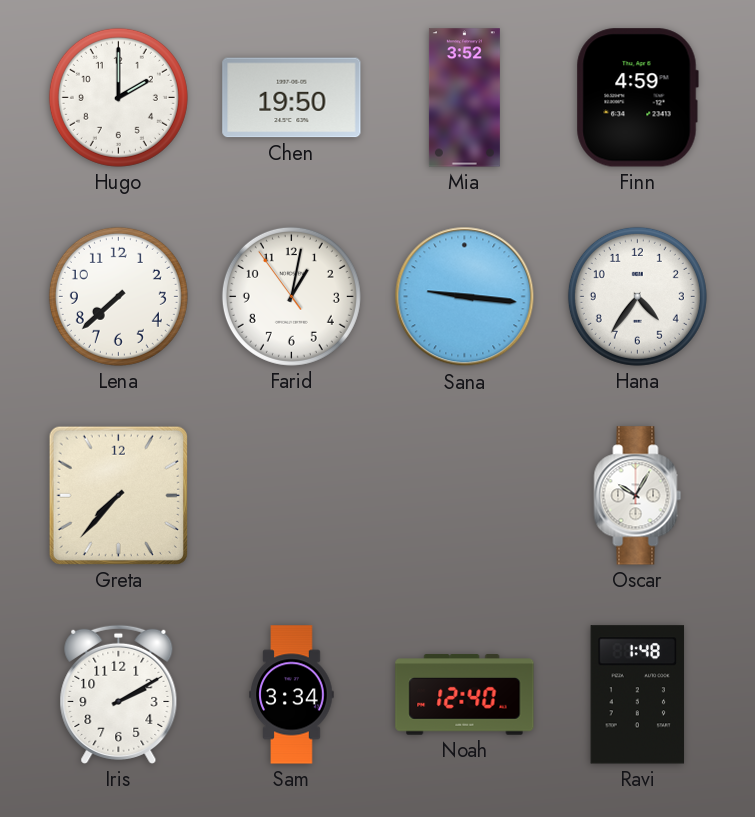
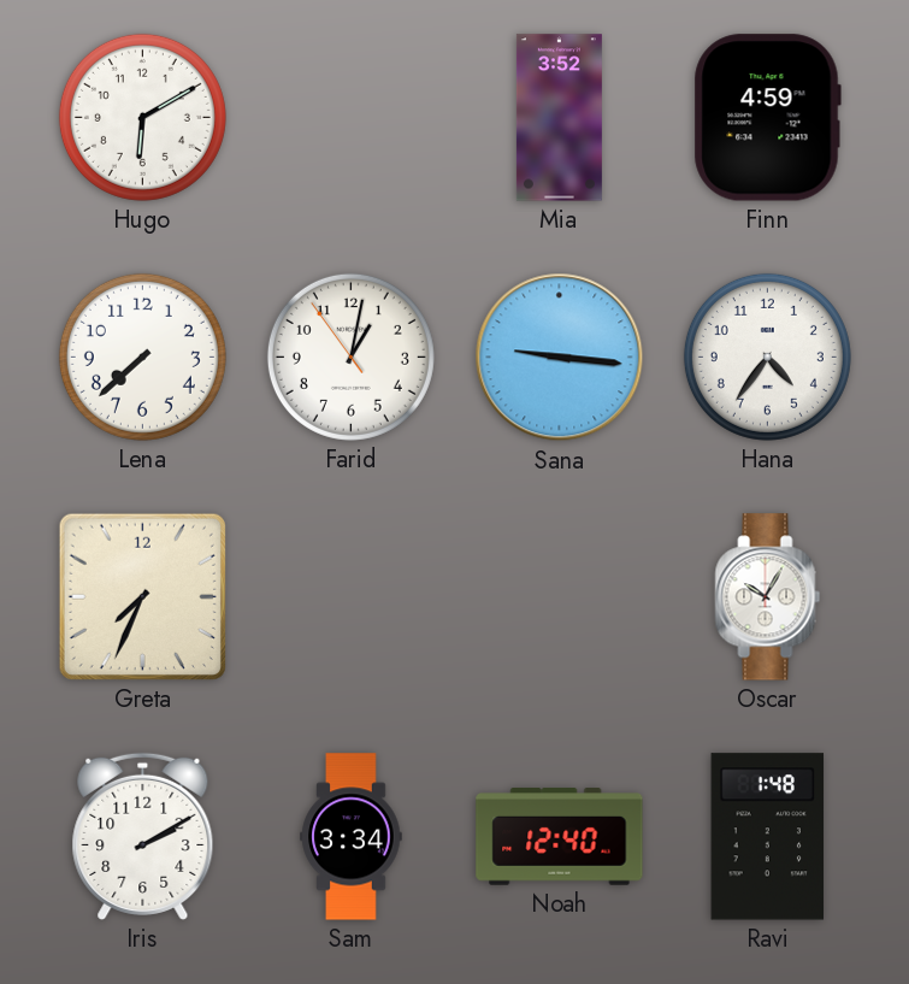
Hugo: 2:00 -> 6:10
Chen: 19:50 -> none
Greta: 7:37 -> 7:34
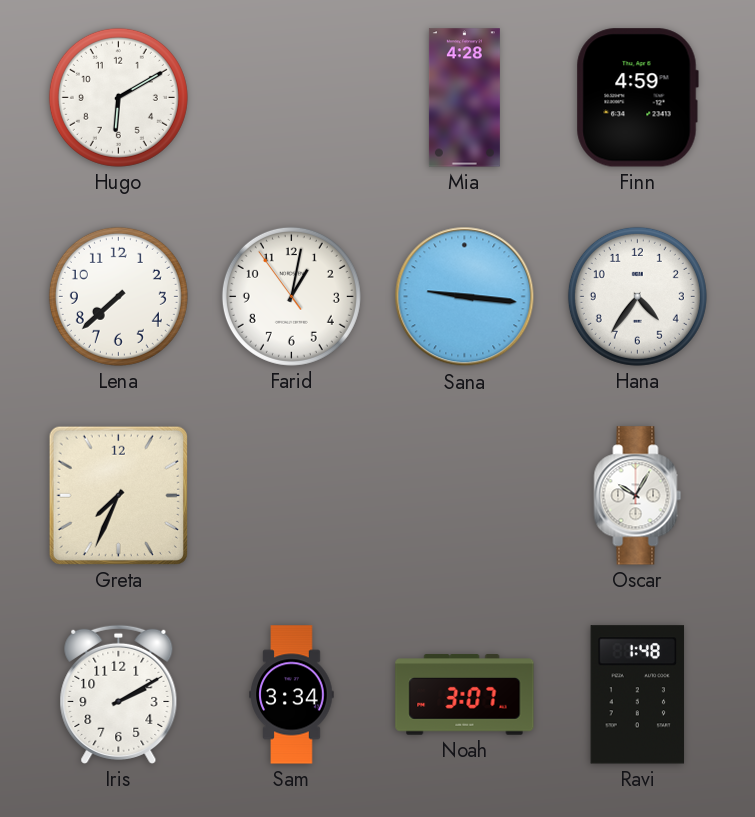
Mia: 3:52 -> 4:28
Noah: 12:40 -> 3:07
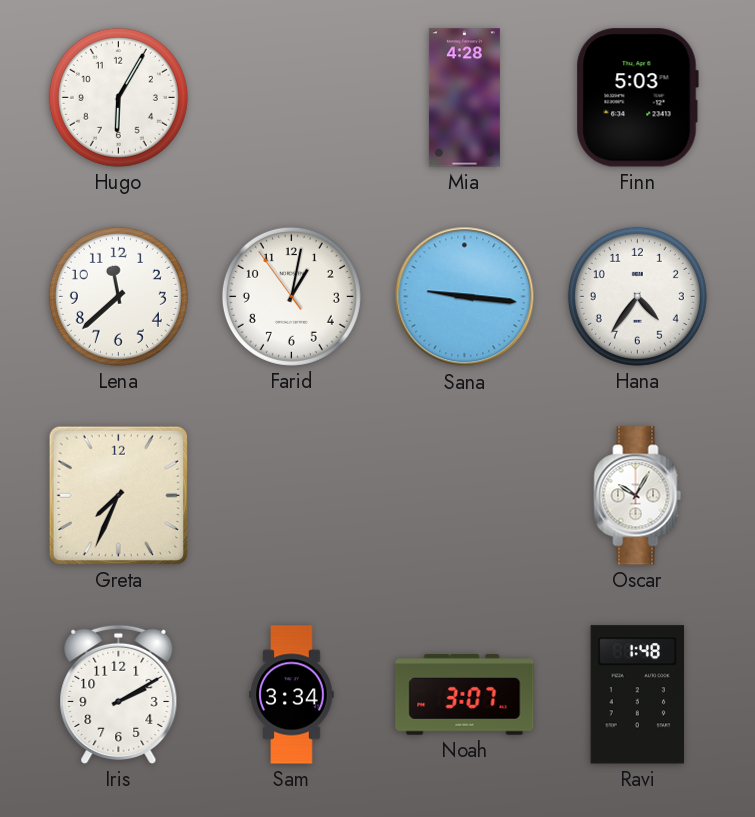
Hugo: 6:10 -> 6:05
Finn: 4:59 -> 5:03
Lena: 7:38 -> 11:38
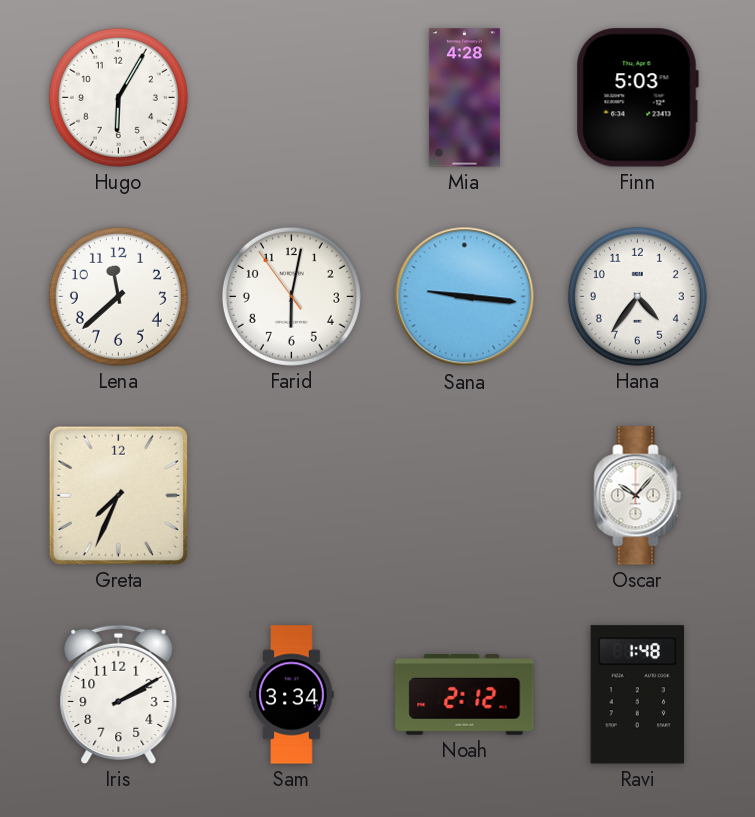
Farid: 1:01 -> 6:01
Oscar: 10:05 -> 10:07
Noah: 3:07 -> 2:12
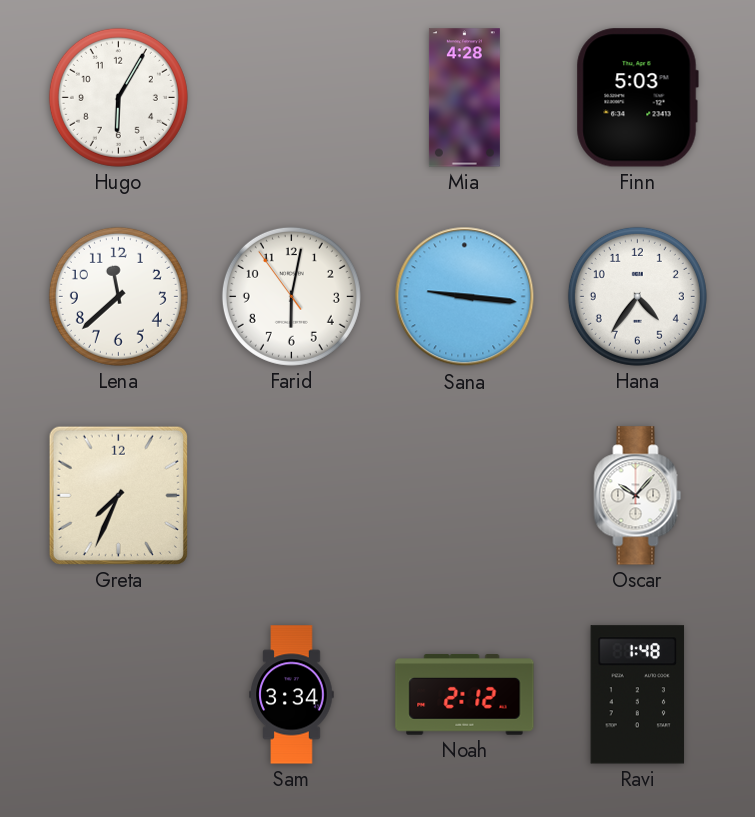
Iris: 2:10 -> none
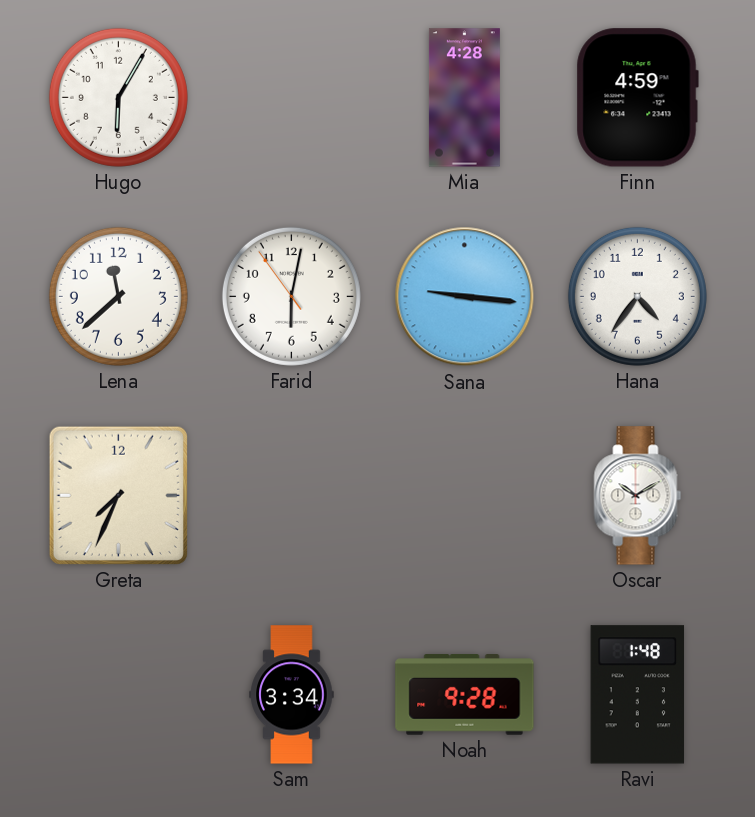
Finn: 5:03 -> 4:59
Oscar: 10:07 -> 10:10
Noah: 2:12 -> 9:28
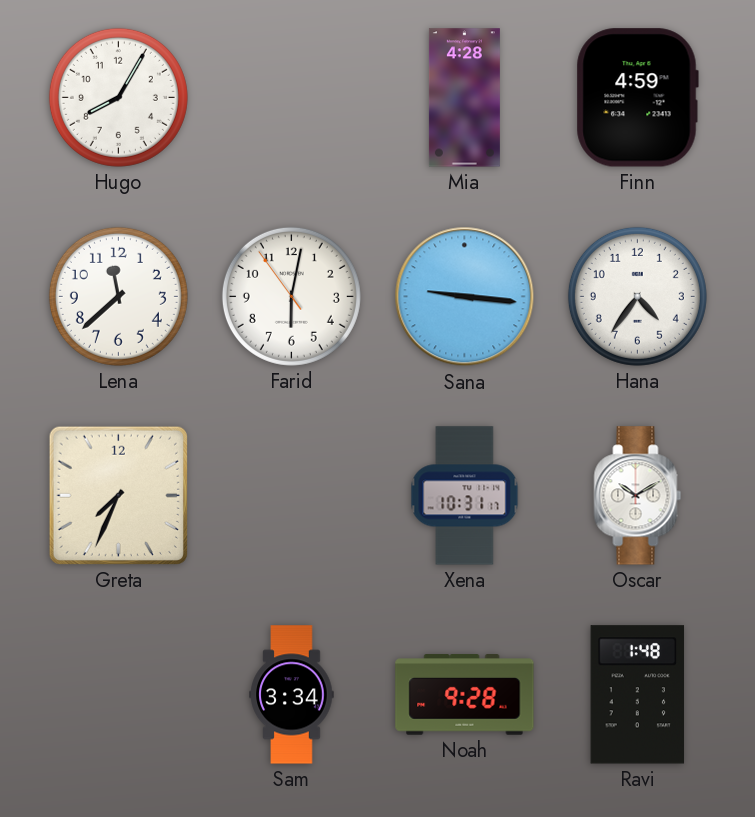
Hugo: 6:05 -> 8:05
Xena: none -> 10:31
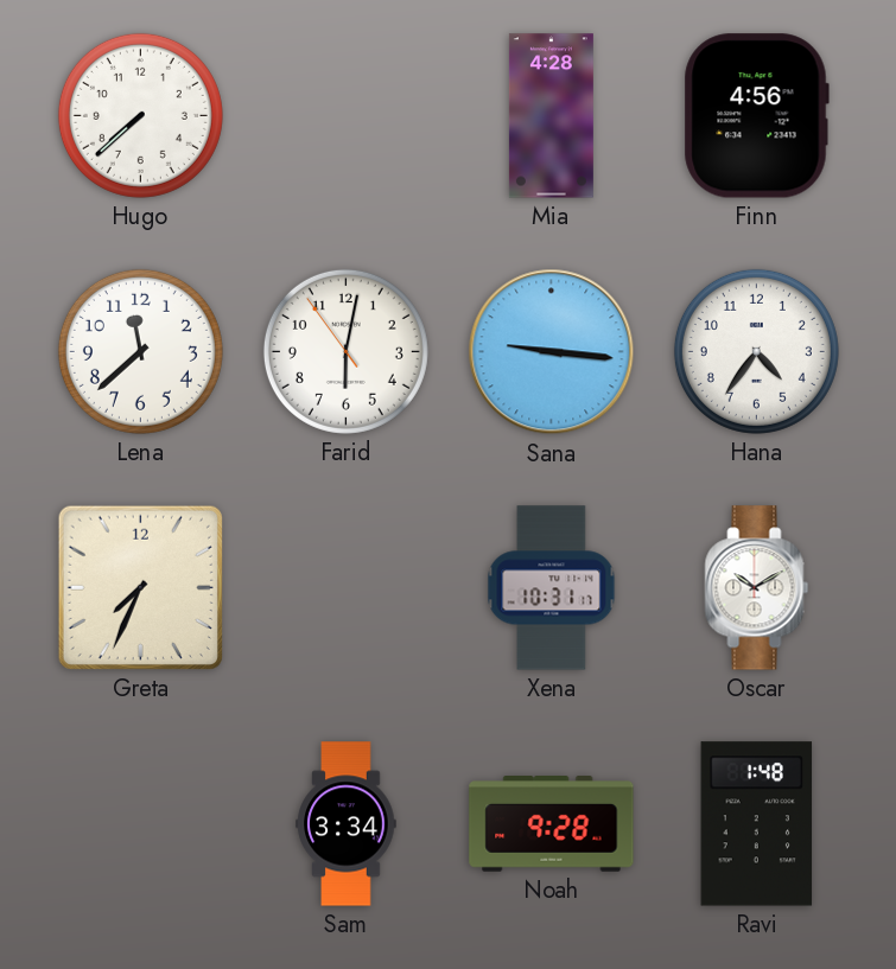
Hugo: 8:05 -> 7:38
Finn: 4:59 -> 4:56
